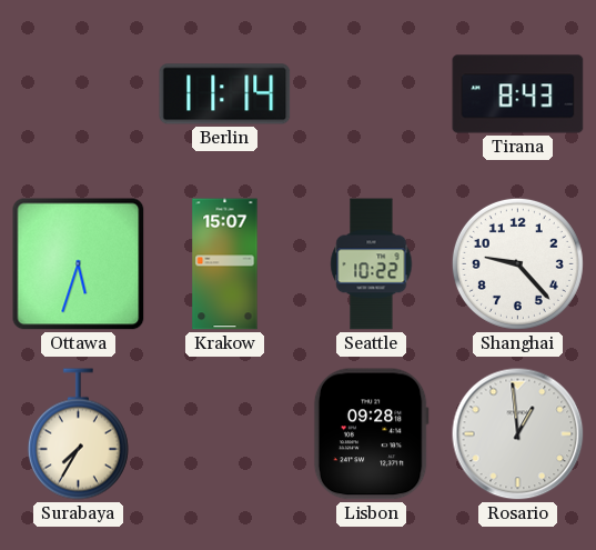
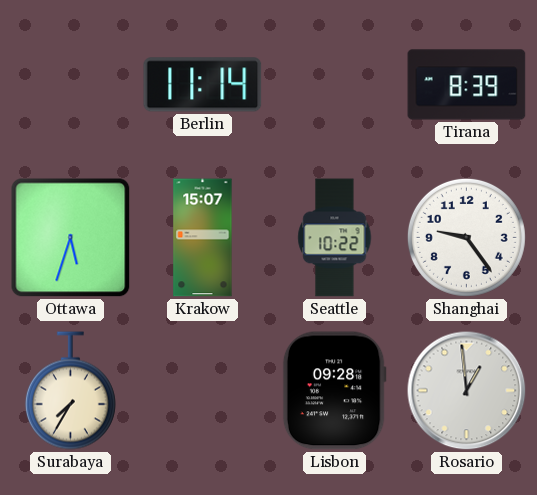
Tirana: 8:43 -> 8:39
Shanghai: 9:23 -> 9:24
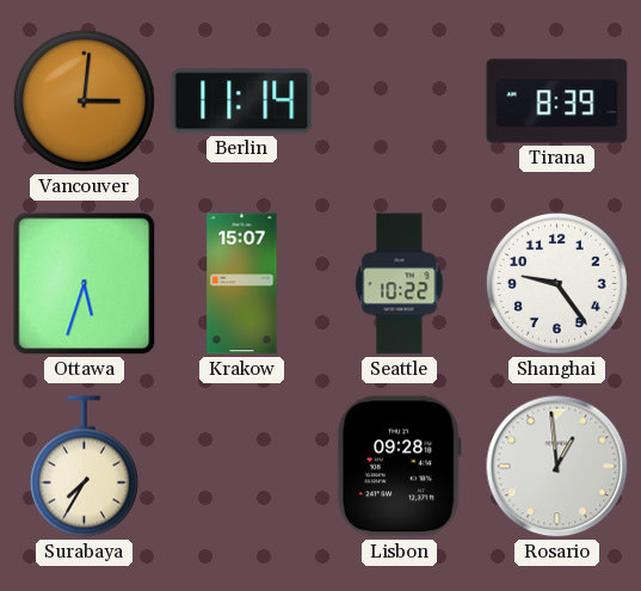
Vancouver: none -> 3:01
